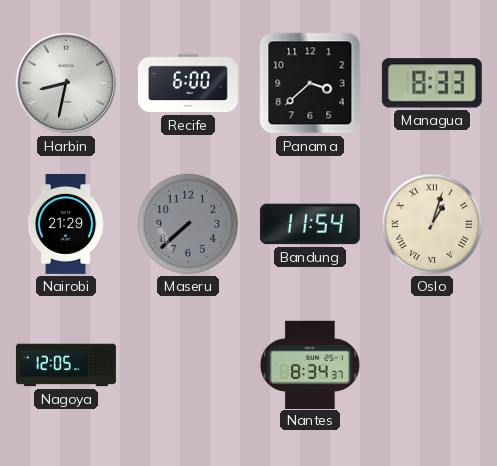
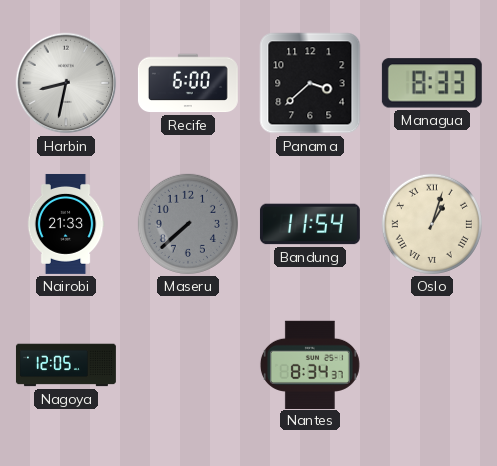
Nairobi: 21:29 -> 21:33
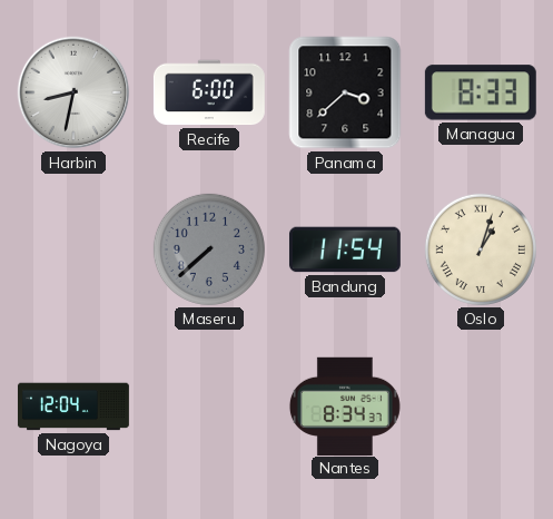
Nairobi: 21:33 -> none
Nagoya: 12:05 -> 12:04
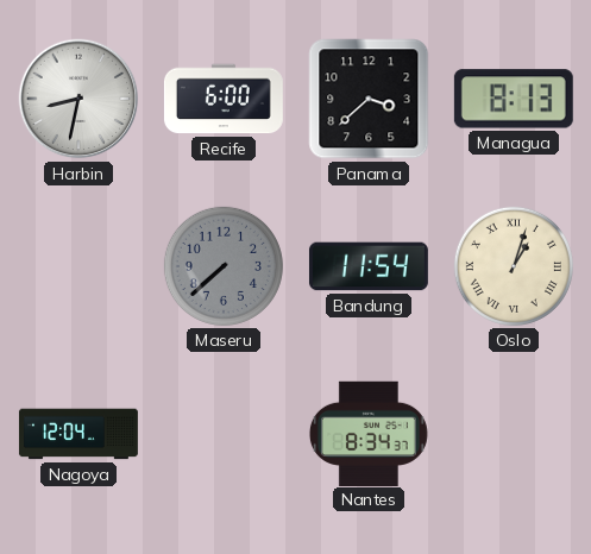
Managua: 8:33 -> 8:13
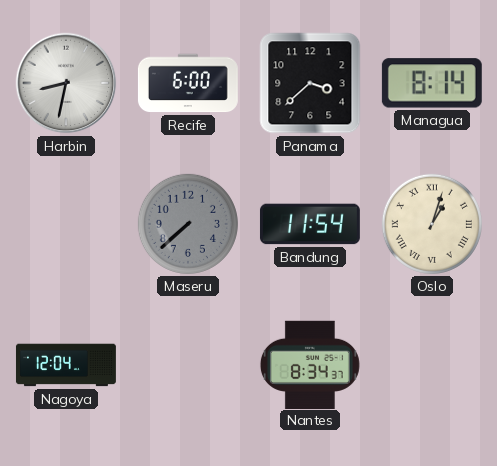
Managua: 8:13 -> 8:14
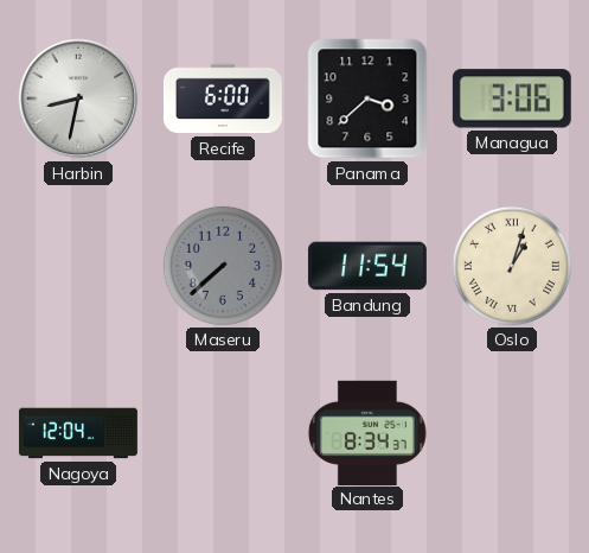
Managua: 8:14 -> 3:06
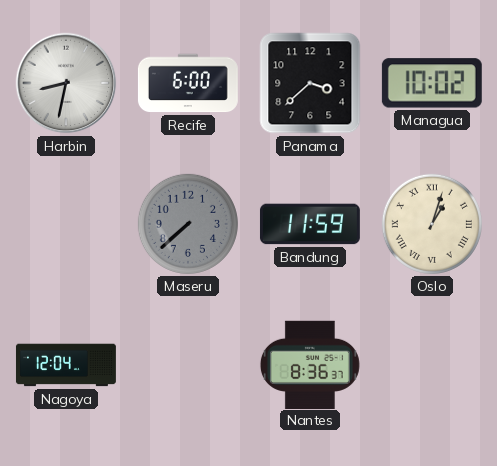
Managua: 3:06 -> 10:02
Bandung: 11:54 -> 11:59
Nantes: 8:34 -> 8:36
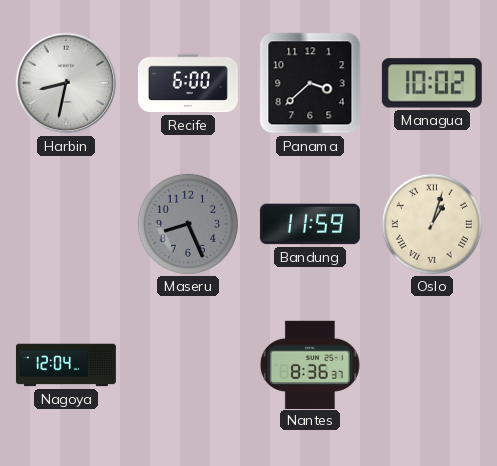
Maseru: 7:38 -> 8:26
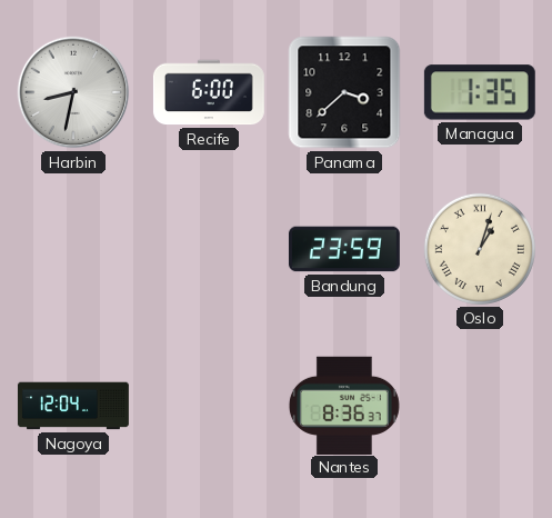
Managua: 10:02 -> 1:35
Maseru: 8:26 -> none
Bandung: 11:59 -> 23:59
